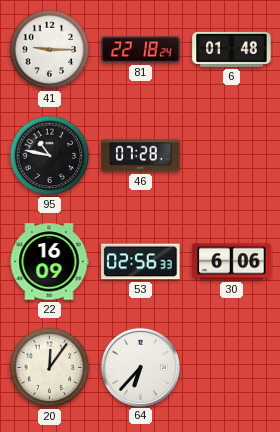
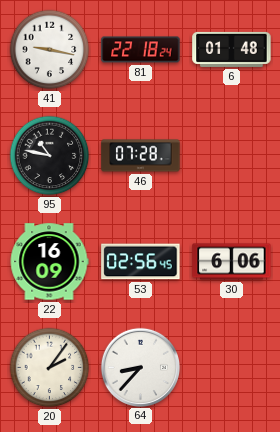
41: 9:15 -> 9:17
53: 02:56:33 -> 02:56:45
20: 12:06 -> 2:06
64: 6:37 -> 8:37
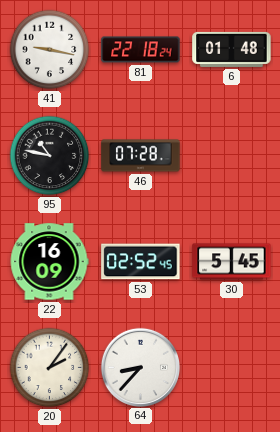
53: 02:56 -> 02:52
30: 6:06 -> 5:45
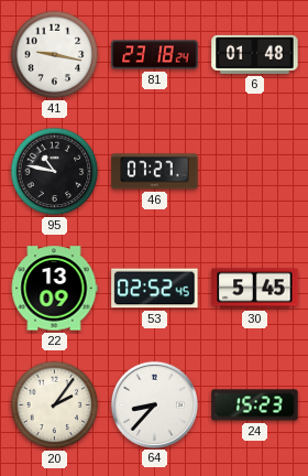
81: 22:18 -> 23:18
46: 07:28 -> 07:27
22: 16:09 -> 13:09
24: none -> 15:23
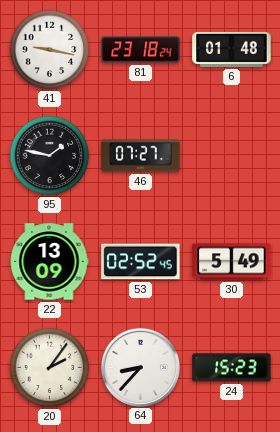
95: 10:47 -> 1:47
30: 5:45 -> 5:49
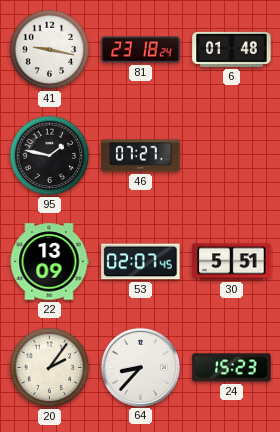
53: 02:52 -> 02:07
30: 5:49 -> 5:51
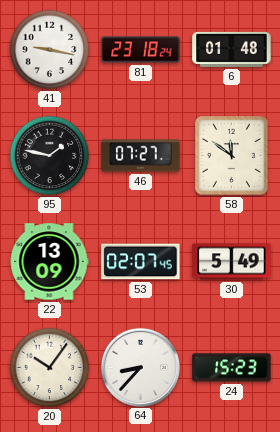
58: none -> 11:51
30: 5:51 -> 5:49
20: 2:06 -> 10:06
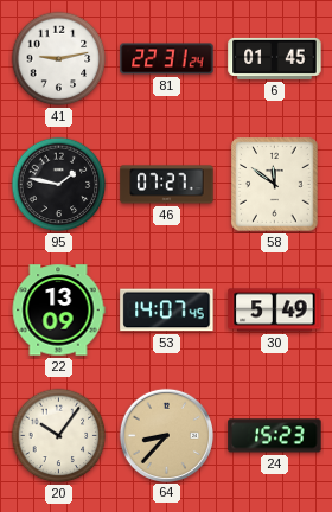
41: 9:17 -> 9:13
81: 23:18 -> 22:31
6: 01:48 -> 01:45
53: 02:07 -> 14:07
64 dial: white -> champagne
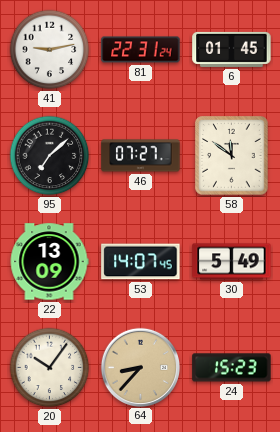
95: 1:47 -> 7:08
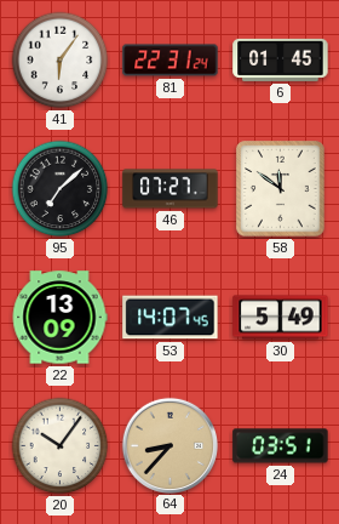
41: 9:13 -> 6:06
24: 15:23 -> 03:51
